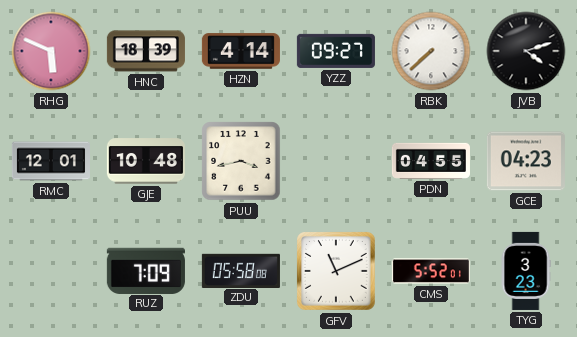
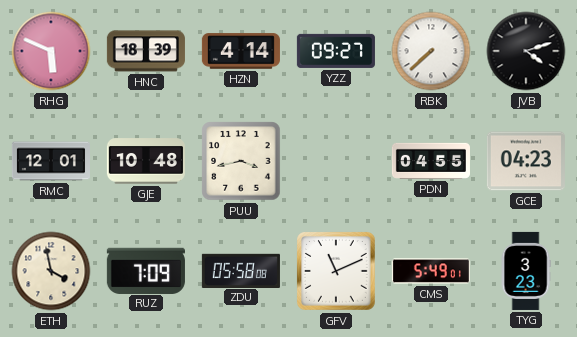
ETH: none -> 3:58
CMS: 5:52 -> 5:49
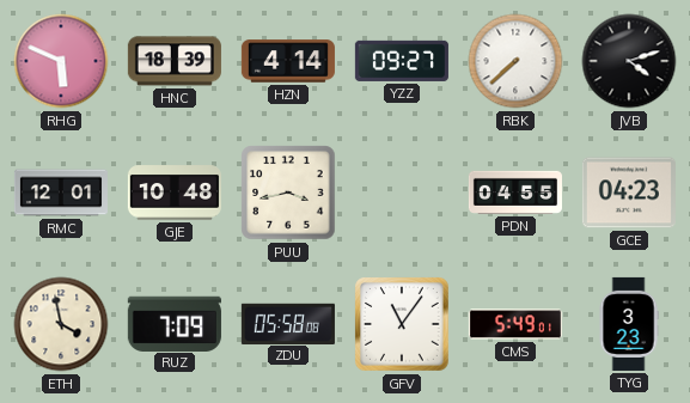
GFV: 11:11 -> 11:06
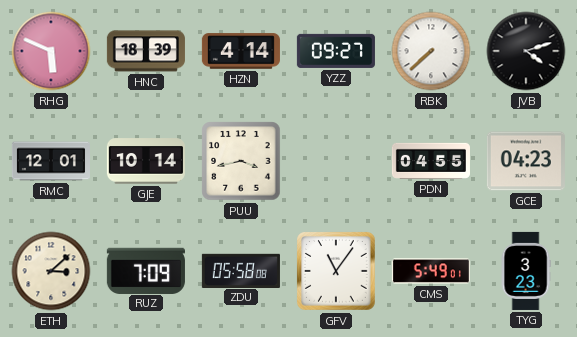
GJE: 10:48 -> 10:14
ETH: 3:58 -> 3:08
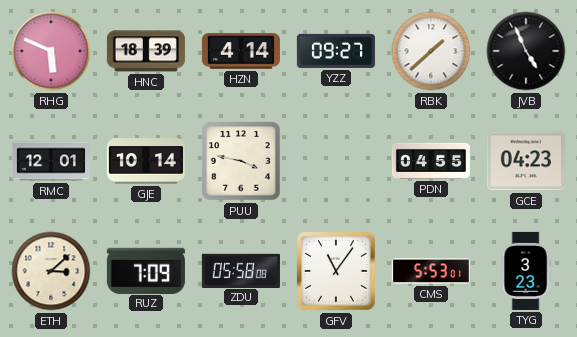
RBK: 7:38 -> 1:38
JVB: 4:12 -> 4:56
PUU: 3:43 -> 3:47
CMS: 5:49 -> 5:53
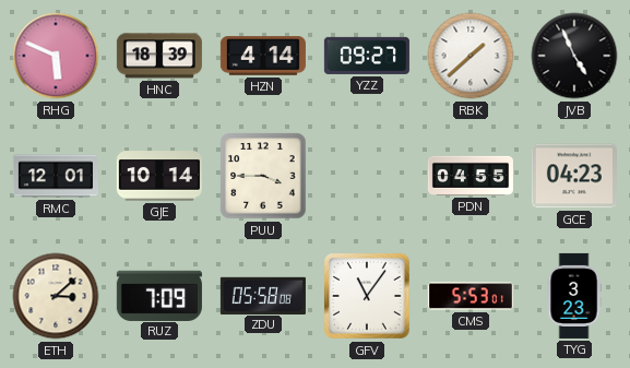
PUU: 3:47 -> 3:45
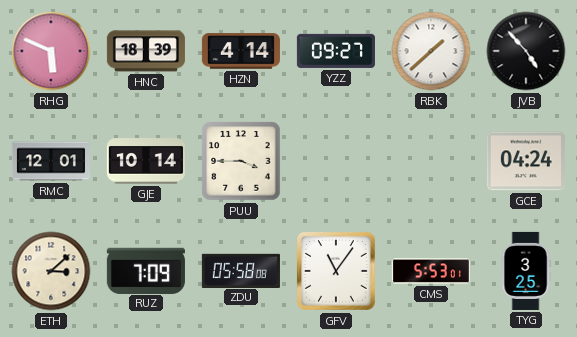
JVB: 4:56 -> 4:53
PDN: 04:55 -> none
GCE: 04:23 -> 04:24
TYG: 3:23 -> 3:25
